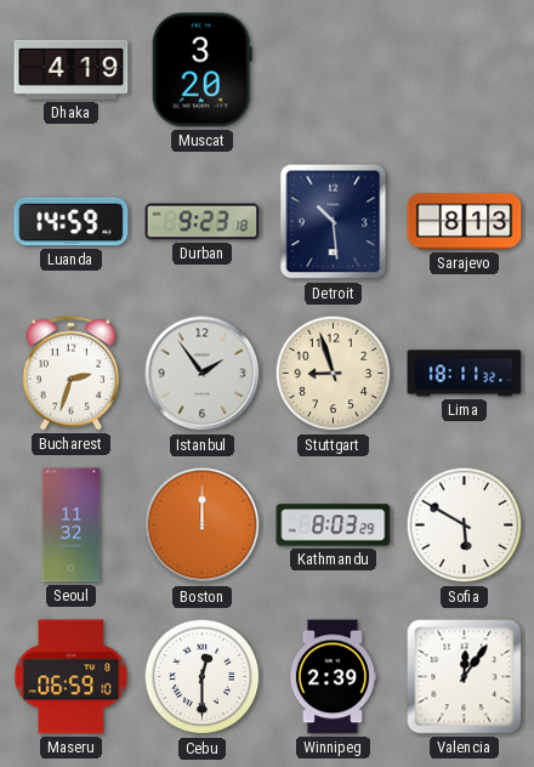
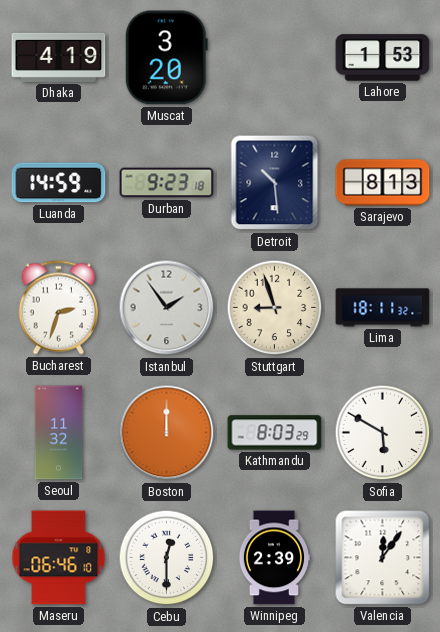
Lahore: none -> 1:53
Maseru: 06:59 -> 06:46
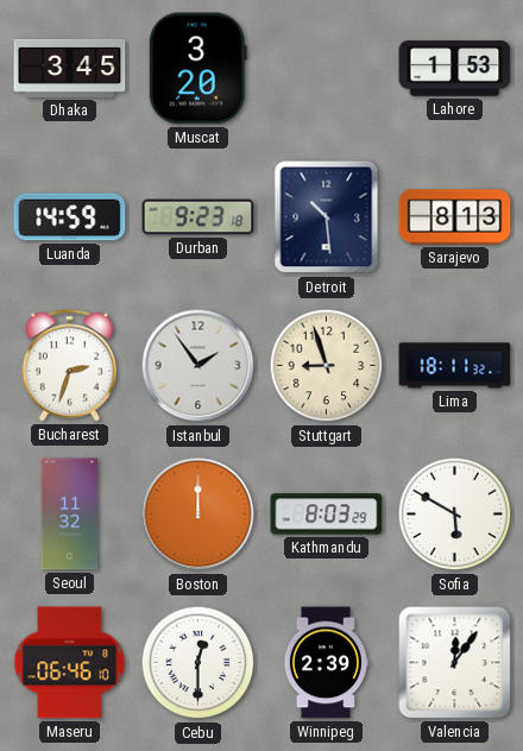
Dhaka: 4:19 -> 3:45
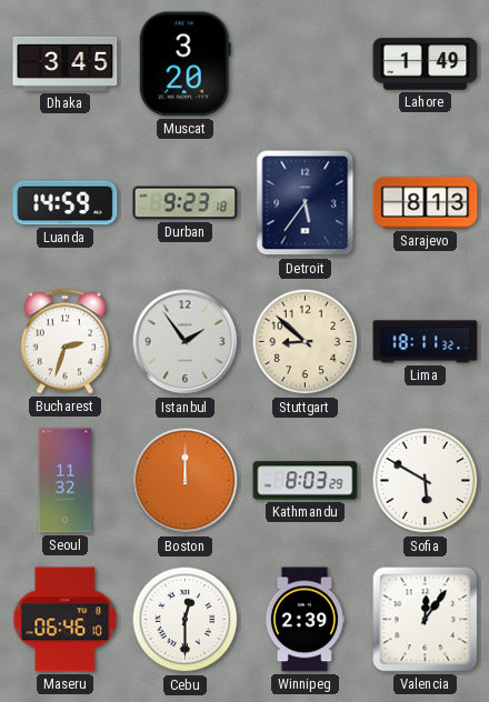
Lahore: 1:53 -> 1:49
Detroit: 10:29 -> 5:36
Stuttgart: 8:57 -> 8:52
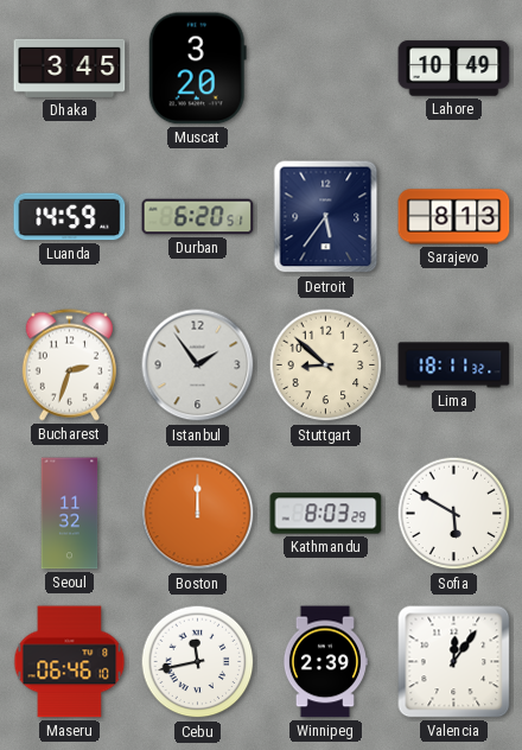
Lahore: 1:49 -> 10:49
Durban: 9:23 -> 6:20
Cebu: 12:30 -> 11:43
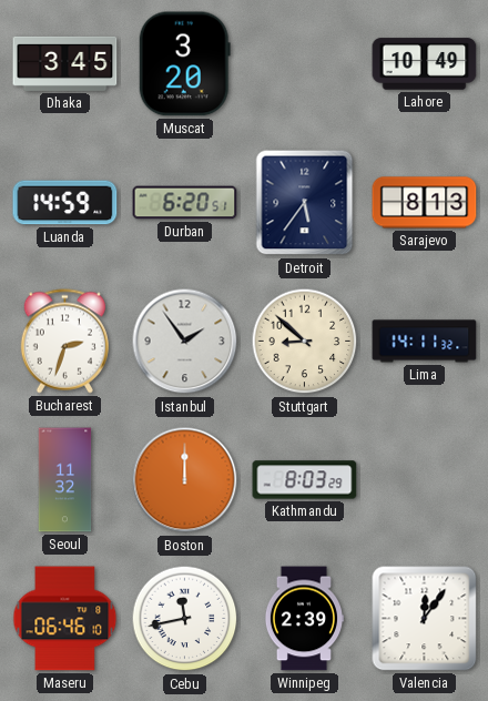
Lima: 18:11 -> 14:11
Sofia: 5:50 -> none
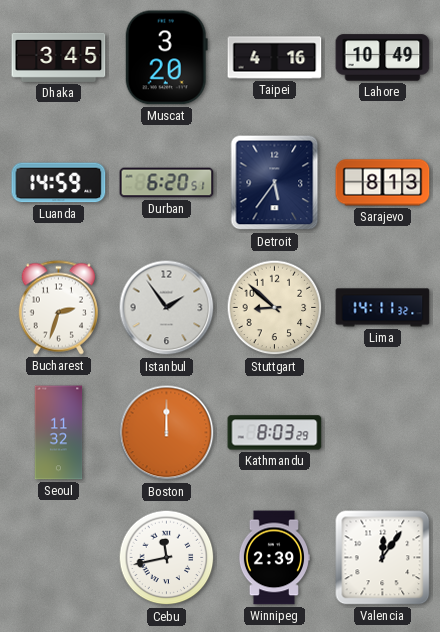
Taipei: none -> 4:16
Maseru: 06:46 -> none
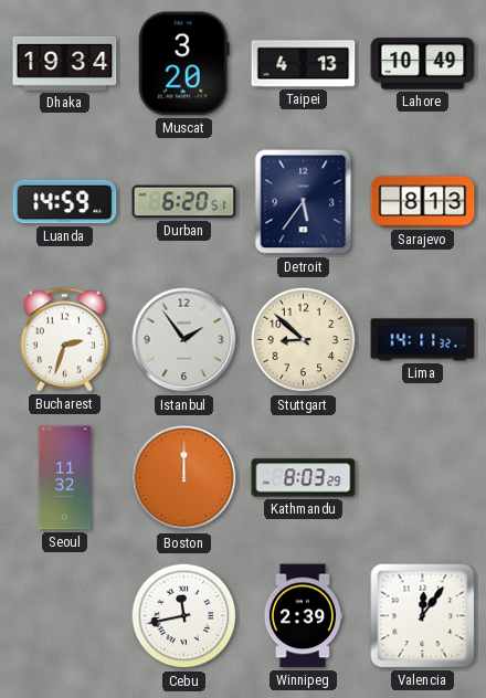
Dhaka: 3:45 -> 19:34
Taipei: 4:16 -> 4:13
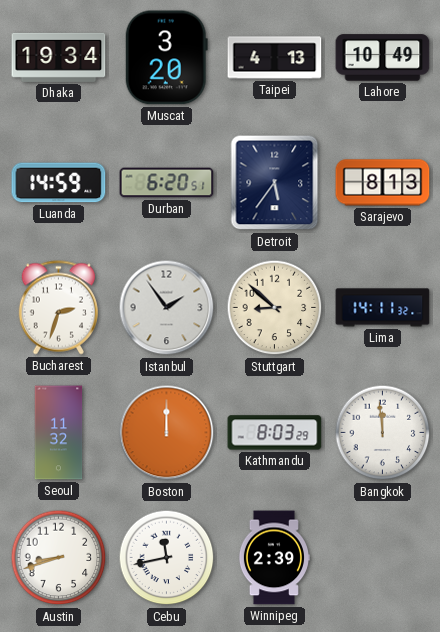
Bangkok: none -> 11:59
Austin: none -> 8:42
Valencia: 12:06 -> none
